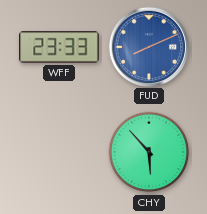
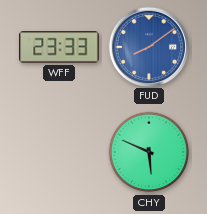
FUD: 8:11 -> 8:09
CHY: 5:53 -> 5:49
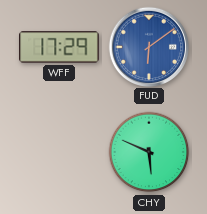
WFF: 23:33 -> 17:29
FUD: 8:09 -> 6:09
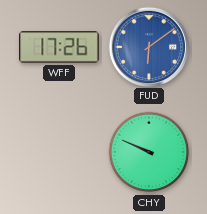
WFF: 17:29 -> 17:26
CHY: 5:49 -> 9:49
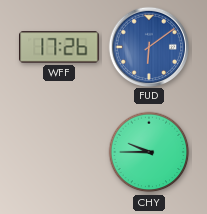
CHY: 9:49 -> 9:45
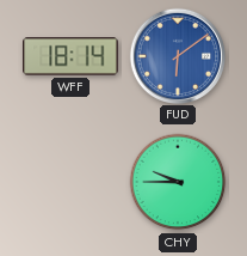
WFF: 17:26 -> 18:14
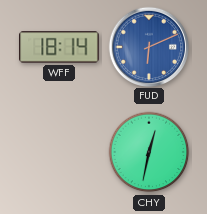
FUD: 6:09 -> 6:11
CHY: 9:45 -> 12:32
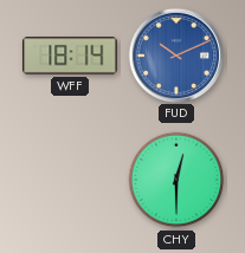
FUD: 6:11 -> 10:11
CHY: 12:32 -> 12:30
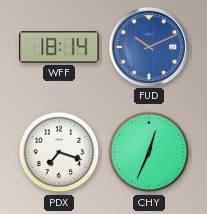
PDX: none -> 7:18
CHY: 12:30 -> 12:34
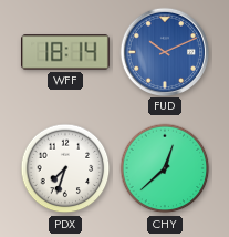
PDX: 7:18 -> 7:33
CHY: 12:34 -> 12:38
